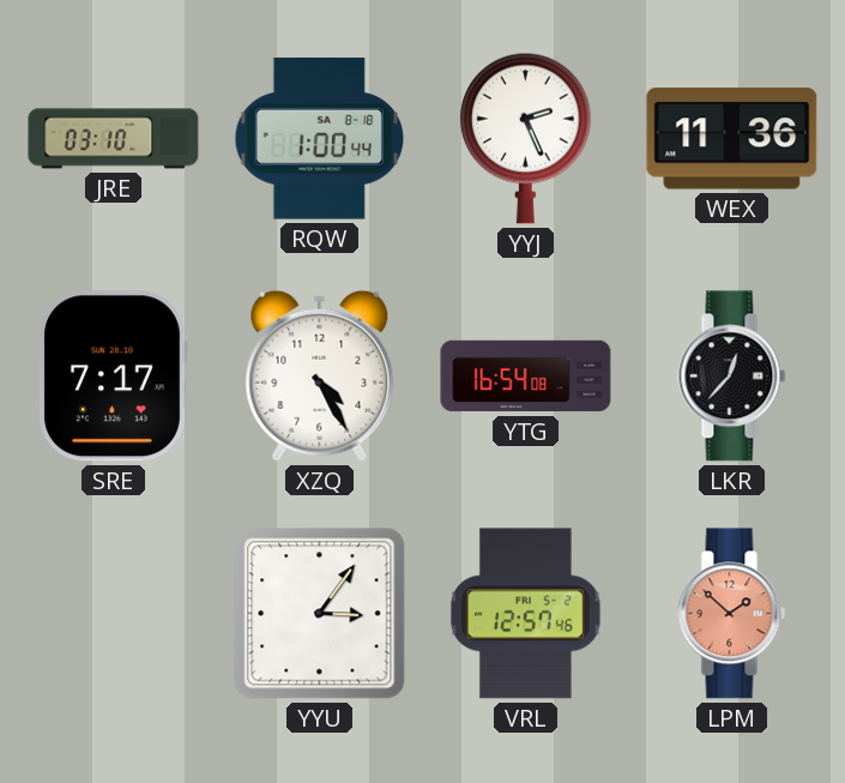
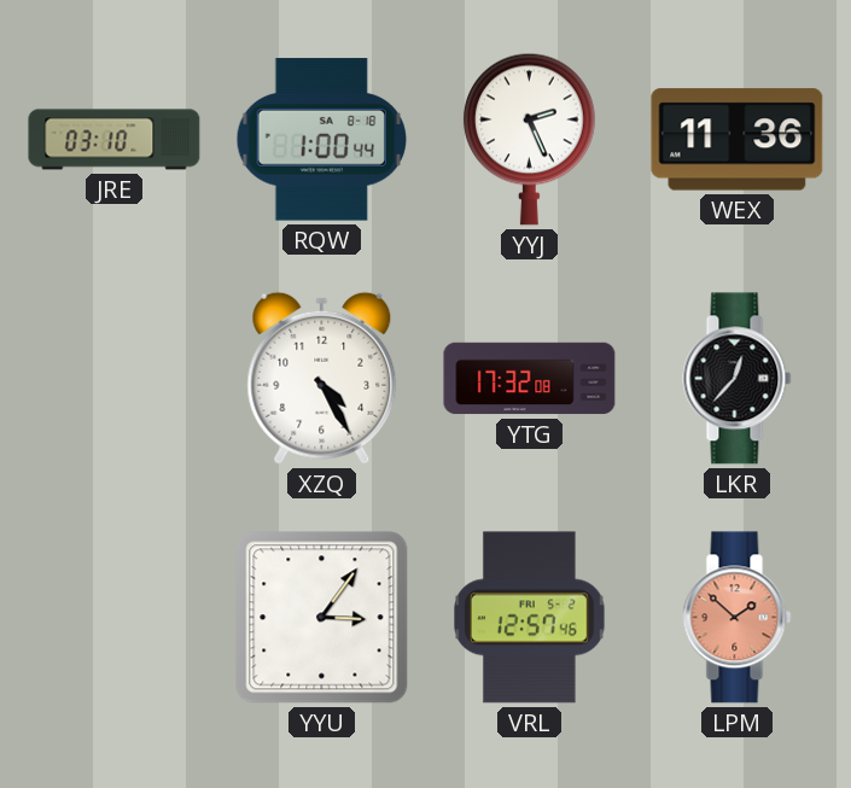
SRE: 7:17 -> none
YTG: 16:54 -> 17:32
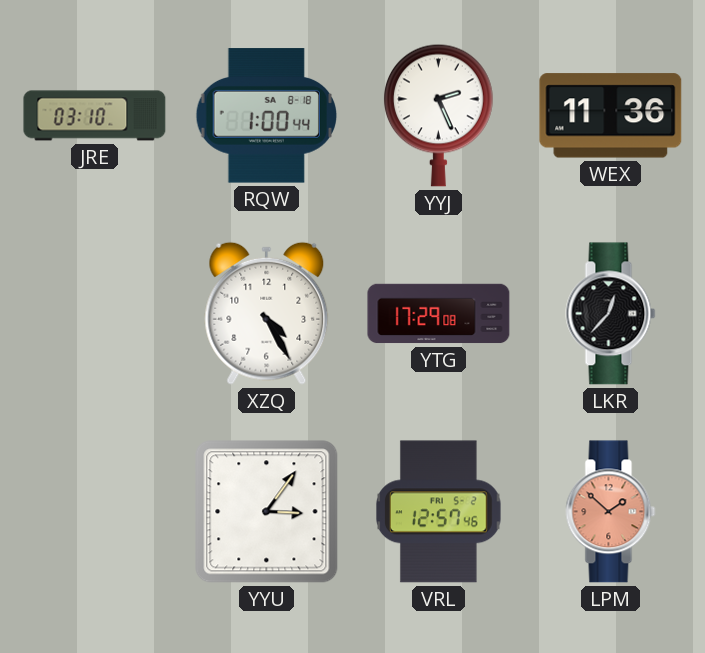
YTG: 17:32 -> 17:29
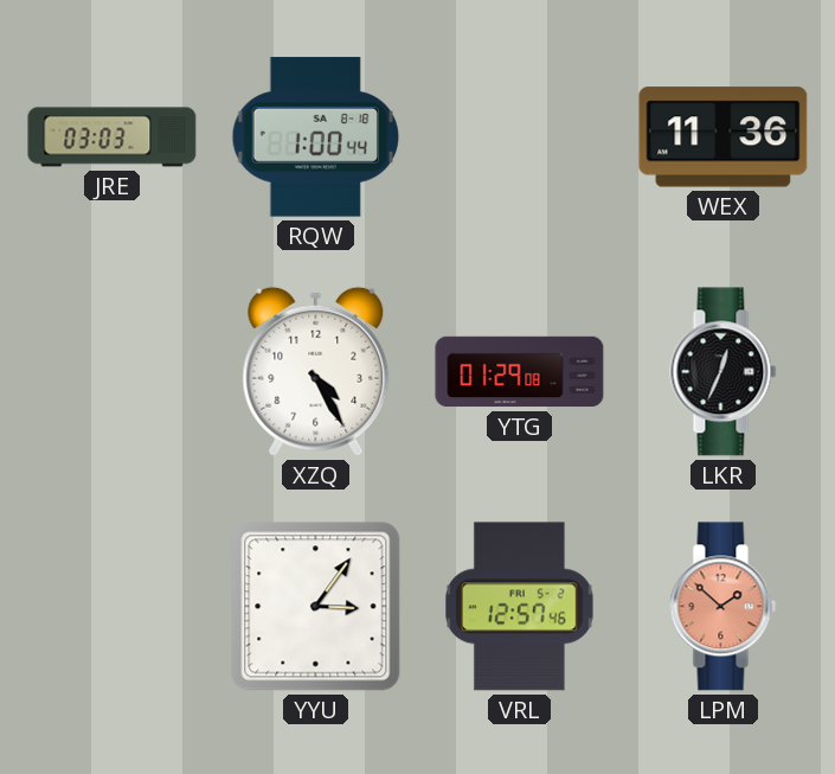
JRE: 03:10 -> 03:03
YYJ: 2:26 -> none
YTG: 17:29 -> 01:29
LKR: 12:37 -> 12:34
